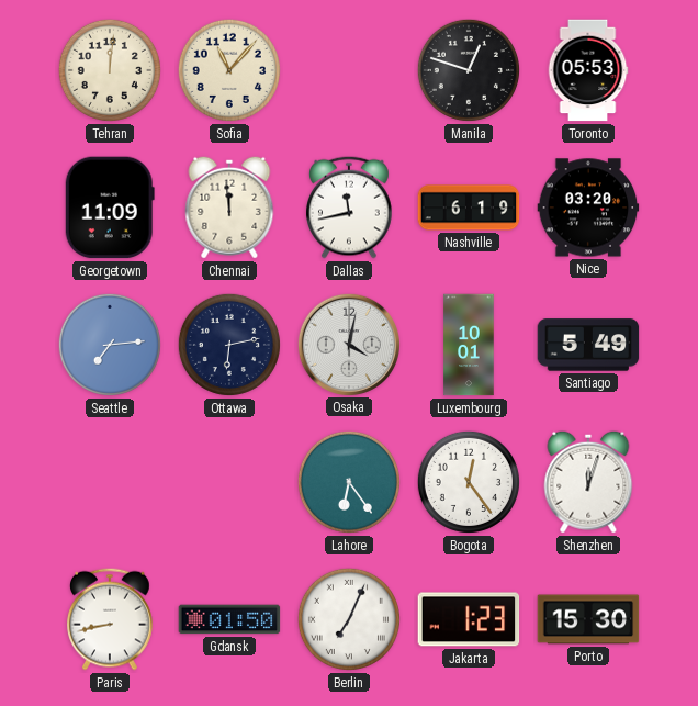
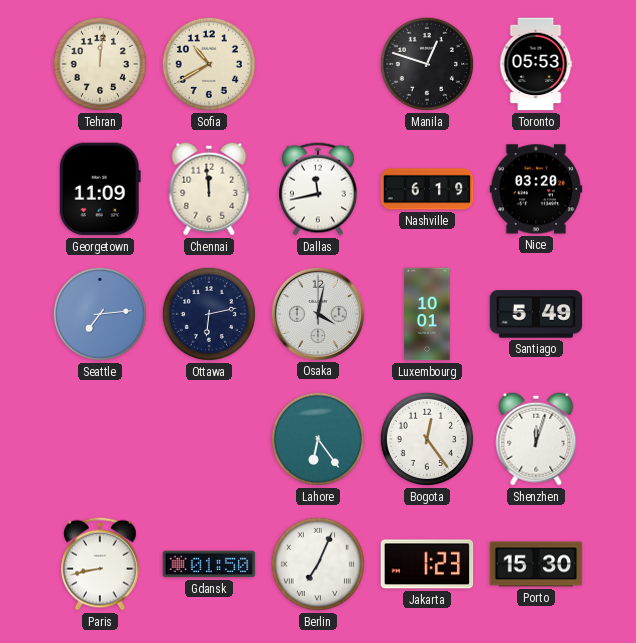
Sofia: 11:07 -> 10:40
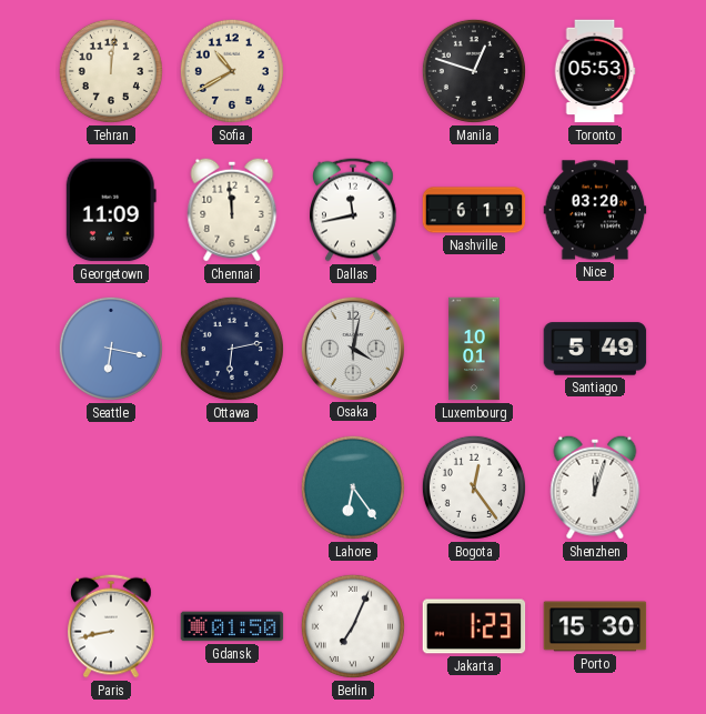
Seattle: 7:14 -> 6:17
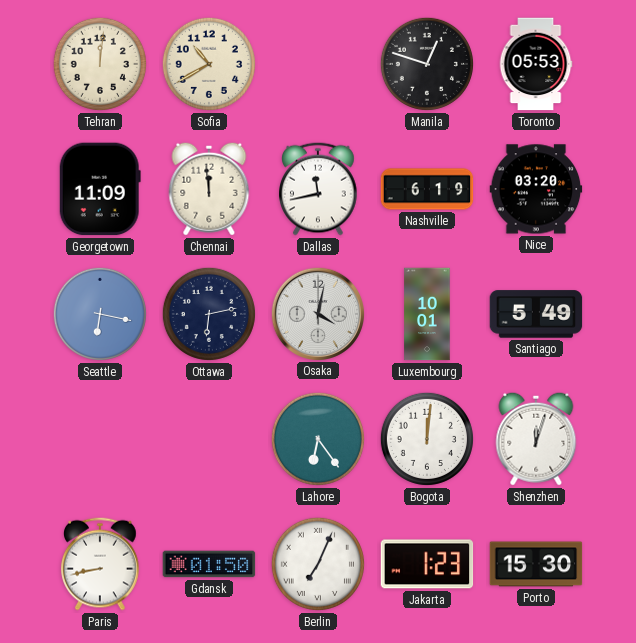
Bogota: 12:24 -> 12:01
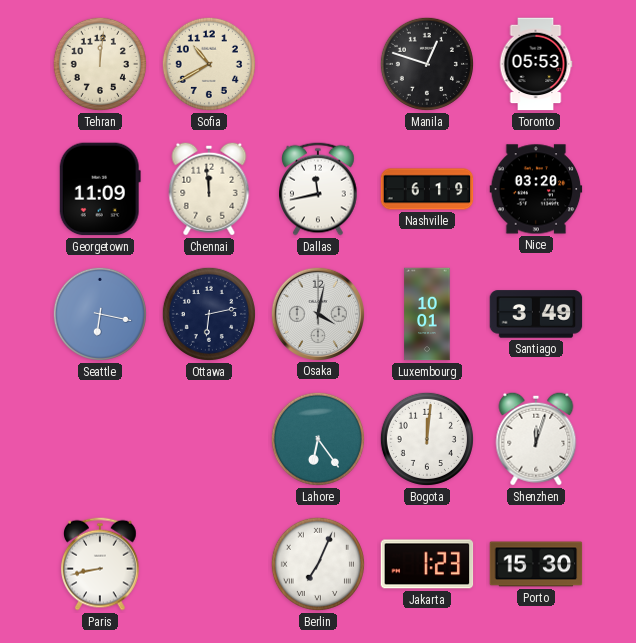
Santiago: 5:49 -> 3:49
Gdansk: 01:50 -> none
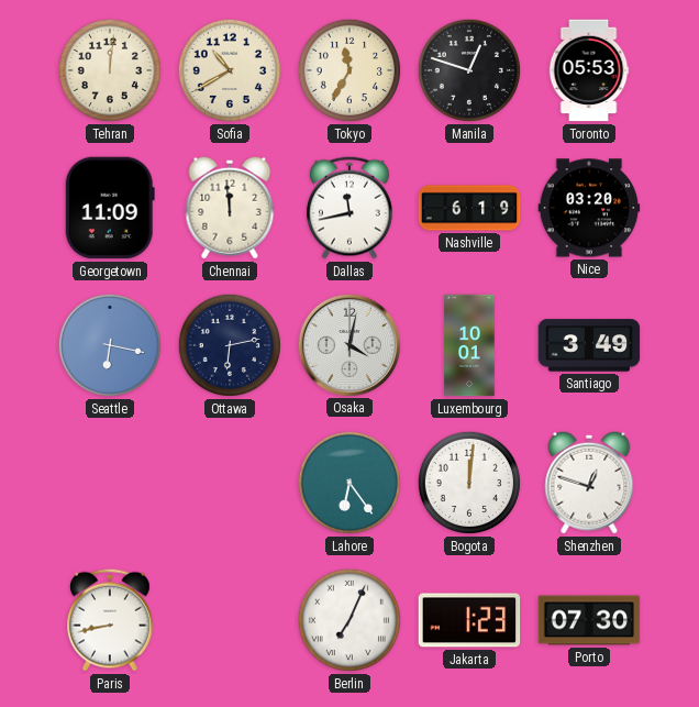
Tokyo: none -> 11:35
Shenzhen: 12:03 -> 12:48
Porto: 15:30 -> 07:30
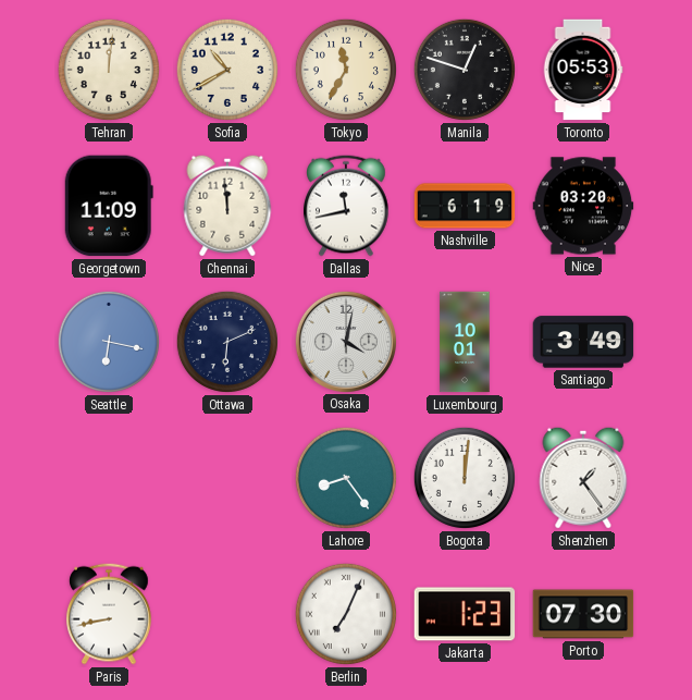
Ottawa: 6:13 -> 6:11
Lahore: 6:24 -> 8:24
Shenzhen: 12:48 -> 1:24
